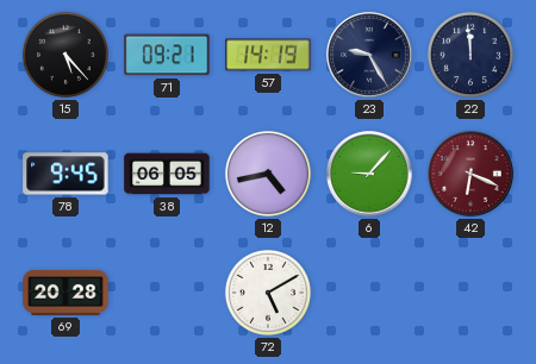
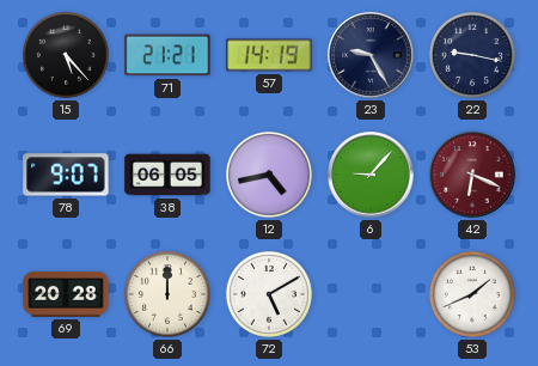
71: 09:21 -> 21:21
22: 11:59 -> 9:17
78: 9:45 -> 9:07
66: none -> 12:00
53: none -> 1:41
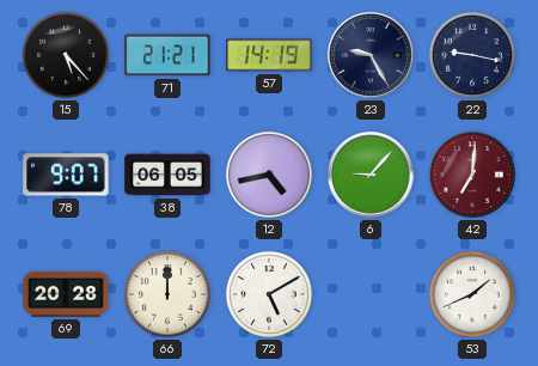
42: 6:19 -> 7:01
